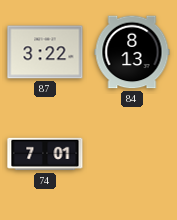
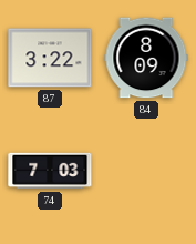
84: 8:13 -> 8:09
74: 7:01 -> 7:03
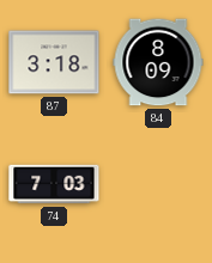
87: 3:22 -> 3:18
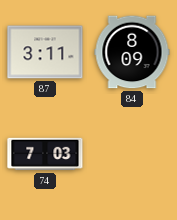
87: 3:18 -> 3:11
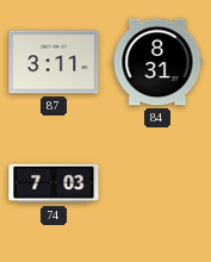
84: 8:09 -> 8:31
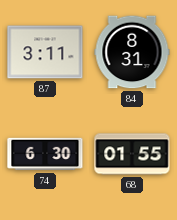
74: 7:03 -> 6:30
68: none -> 01:55
